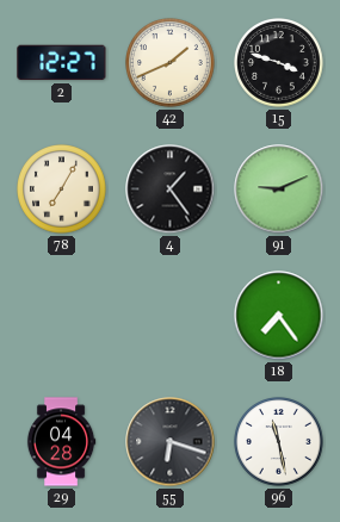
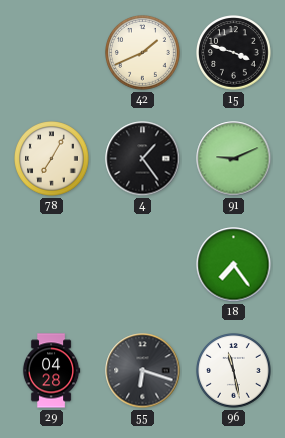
2: 12:27 -> none
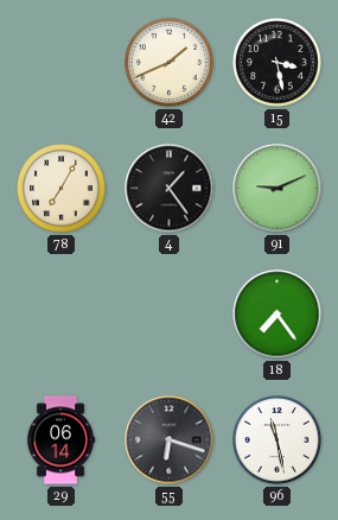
15: 3:48 -> 3:28
29: 04:28 -> 06:14
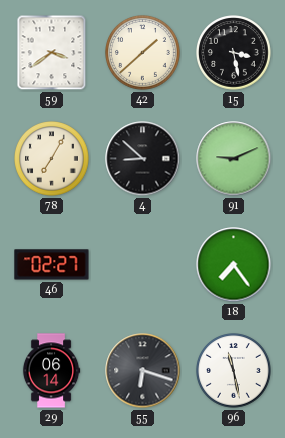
59: none -> 3:39
42: 1:41 -> 1:38
4: 1:24 -> 8:52
46: none -> 02:27
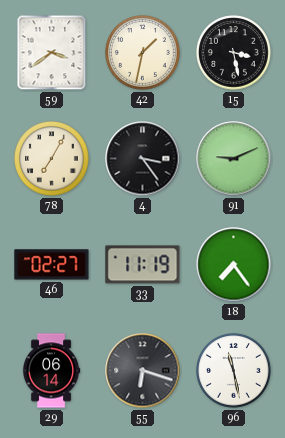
42: 1:38 -> 1:32
4: 8:52 -> 3:24
33: none -> 11:19
